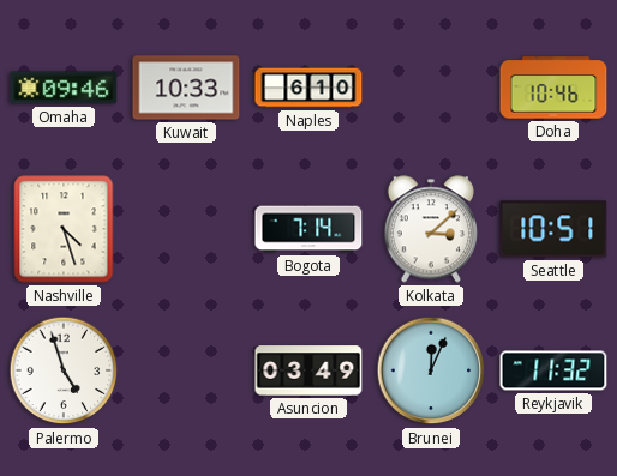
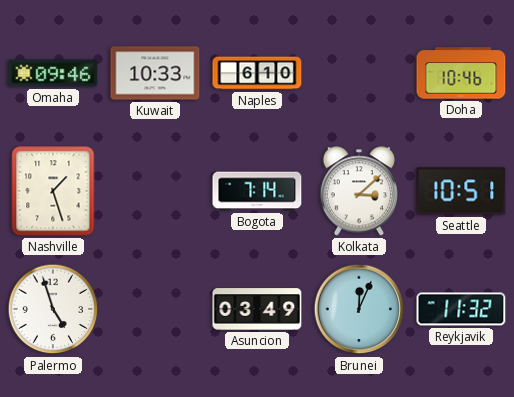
Nashville: 4:27 -> 1:27
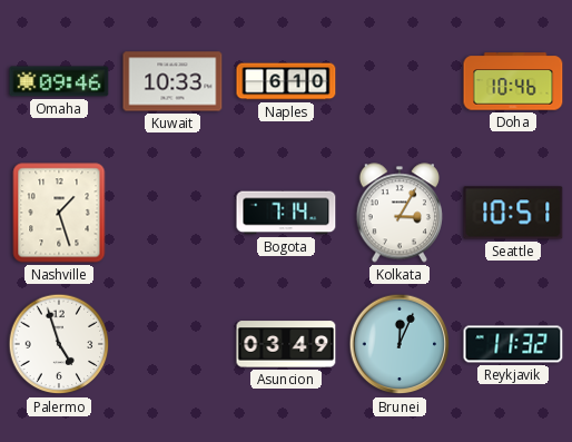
Kolkata: 3:08 -> 3:05
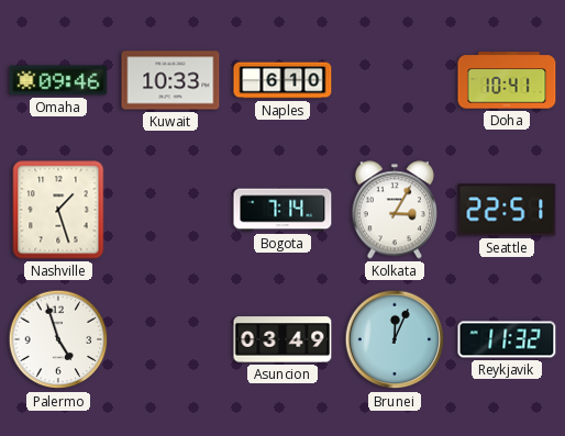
Doha: 10:46 -> 10:41
Seattle: 10:51 -> 22:51
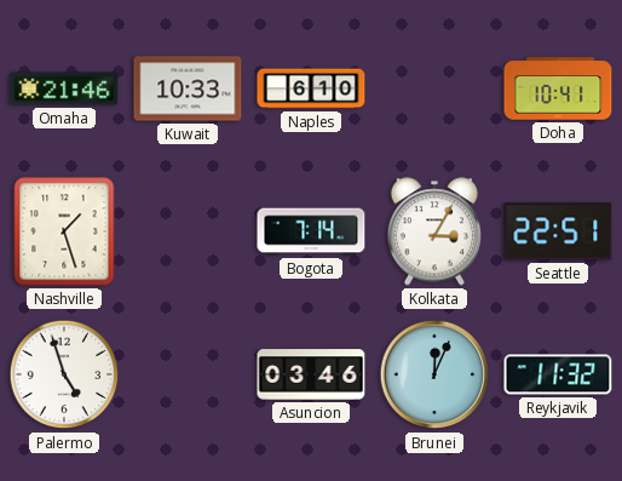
Omaha: 09:46 -> 21:46
Asuncion: 03:49 -> 03:46
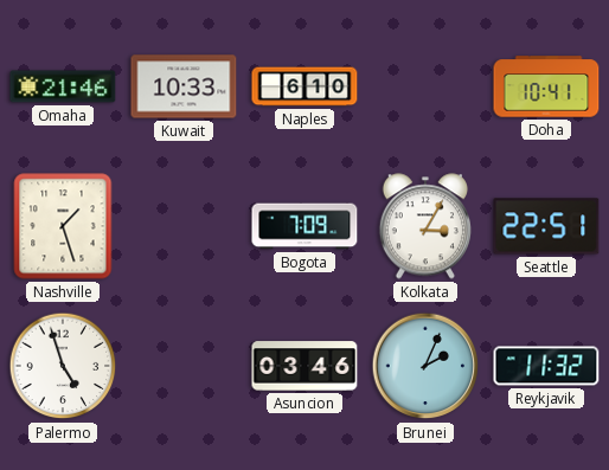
Bogota: 7:14 -> 7:09
Brunei: 12:04 -> 2:04
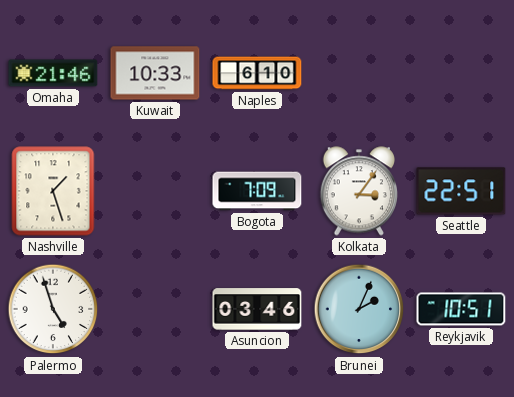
Doha: 10:41 -> none
Kolkata: 3:05 -> 3:06
Reykjavik: 11:32 -> 10:51
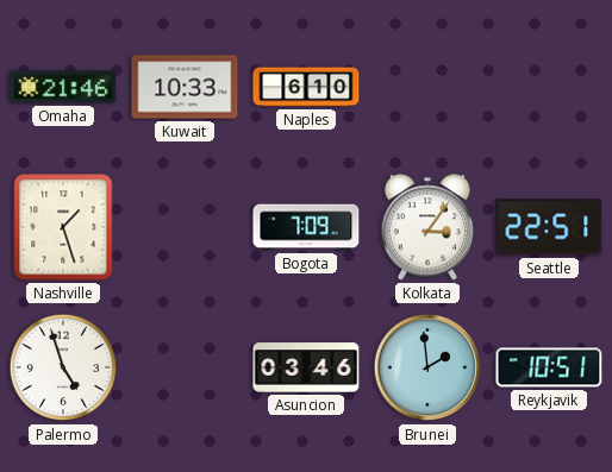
Brunei: 2:04 -> 1:59
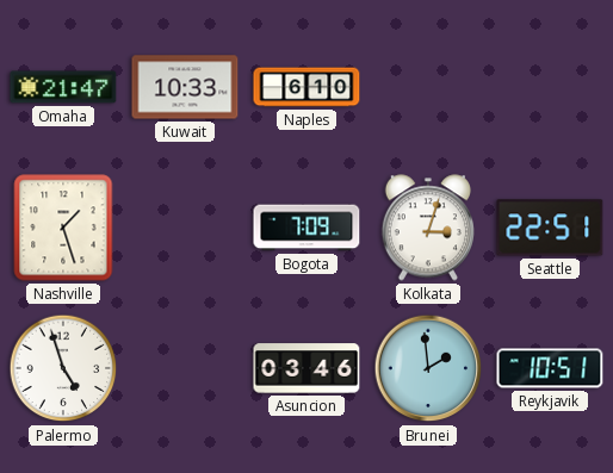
Omaha: 21:46 -> 21:47
Kolkata: 3:06 -> 3:03
